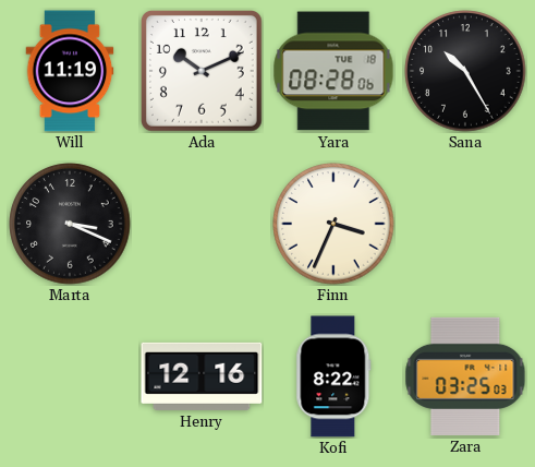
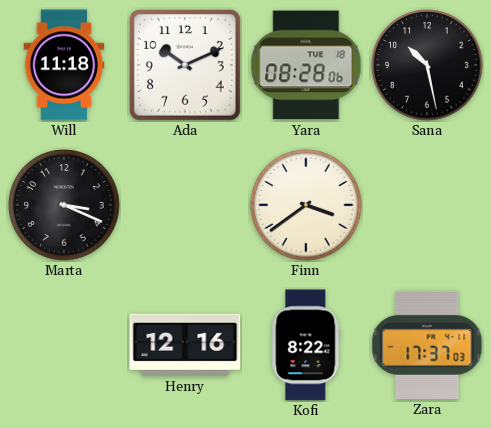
Will: 11:19 -> 11:18
Sana: 10:25 -> 10:28
Finn: 3:34 -> 3:39
Zara: 03:25 -> 17:37
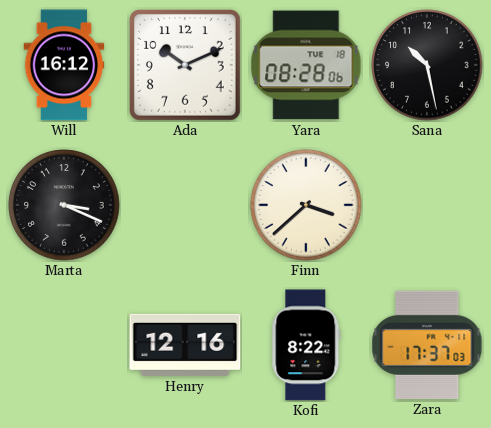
Will: 11:18 -> 16:12
Finn: 3:39 -> 3:38
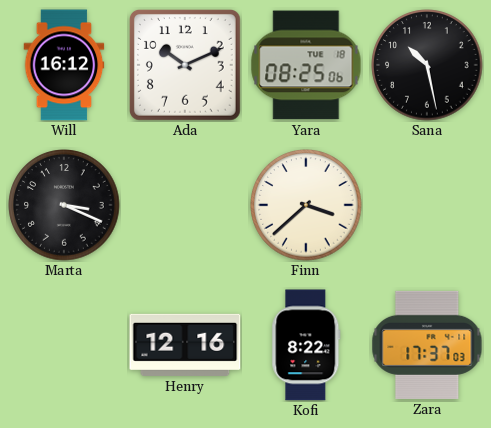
Yara: 08:28 -> 08:25
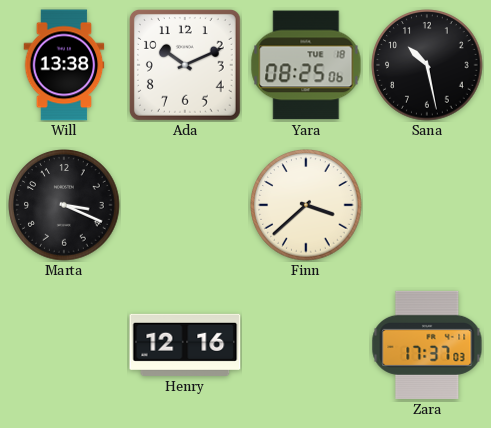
Will: 16:12 -> 13:38
Kofi: 8:22 -> none
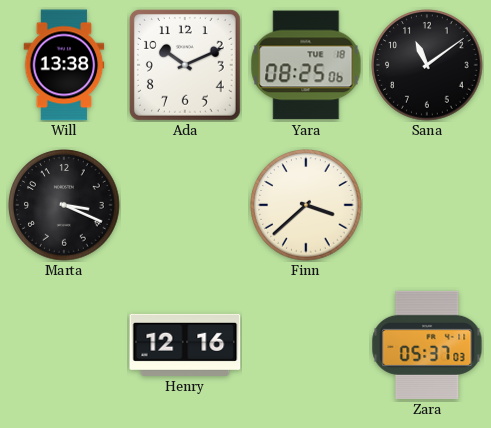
Sana: 10:28 -> 11:09
Zara: 17:37 -> 05:37
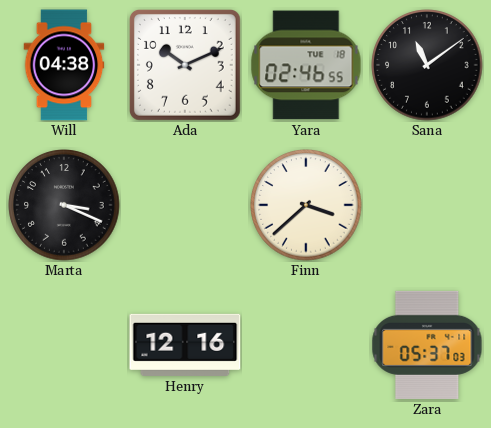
Will: 13:38 -> 04:38
Yara: 08:25 -> 02:46
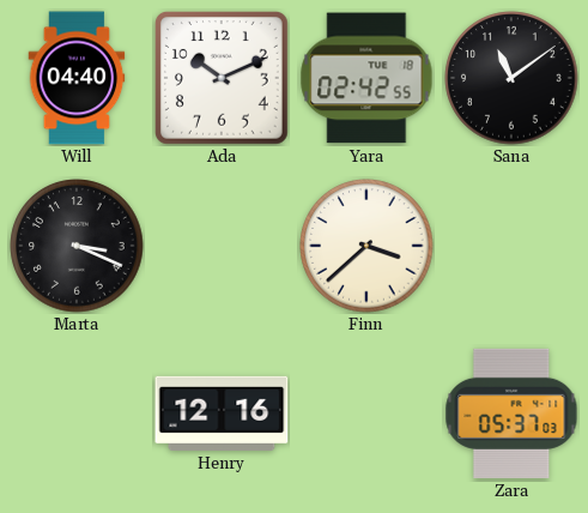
Will: 04:38 -> 04:40
Yara: 02:46 -> 02:42
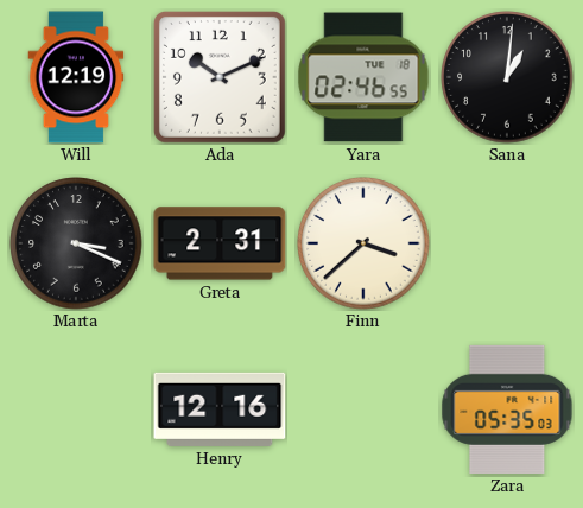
Will: 04:40 -> 12:19
Yara: 02:42 -> 02:46
Sana: 11:09 -> 1:01
Greta: none -> 2:31
Zara: 05:37 -> 05:35
